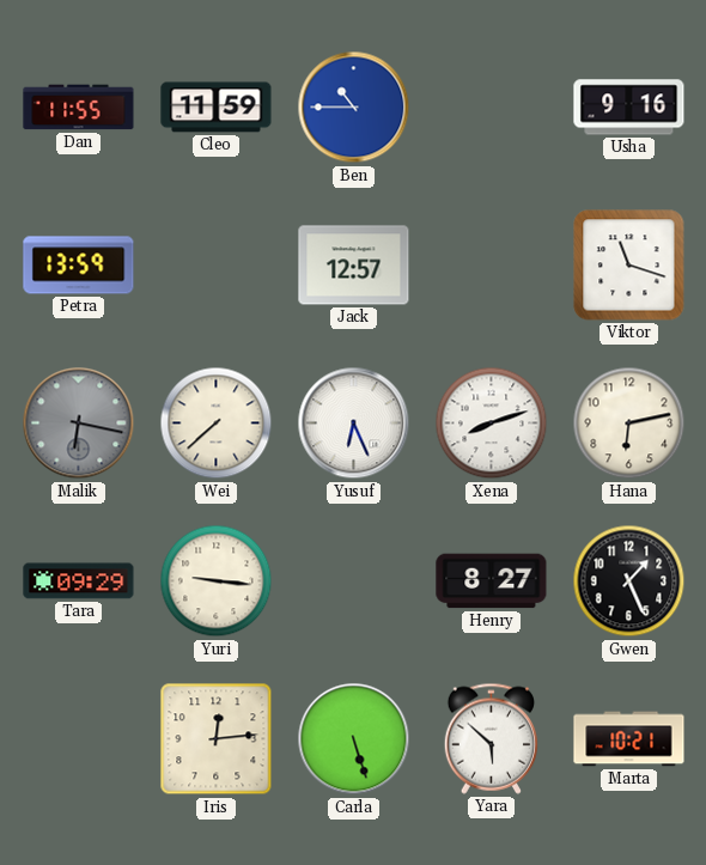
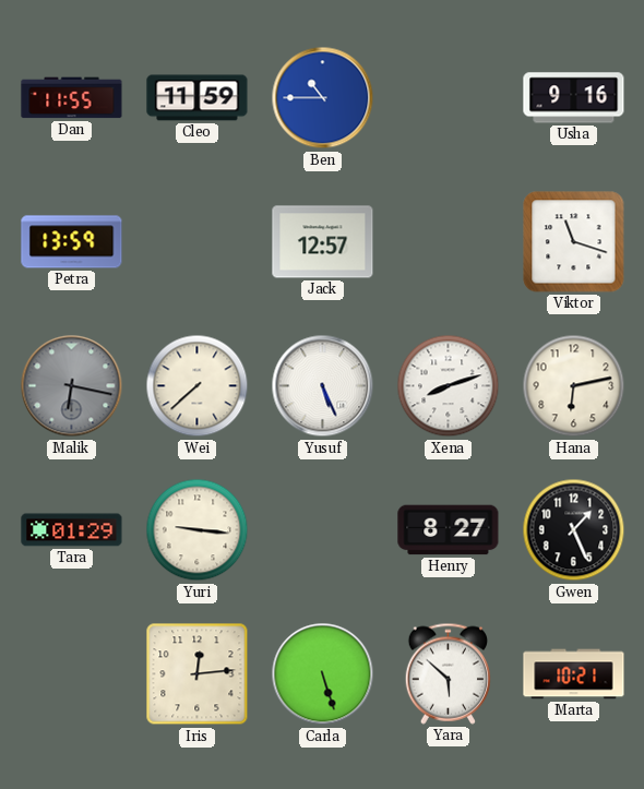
Yusuf: 6:26 -> 5:26
Tara: 09:29 -> 01:29
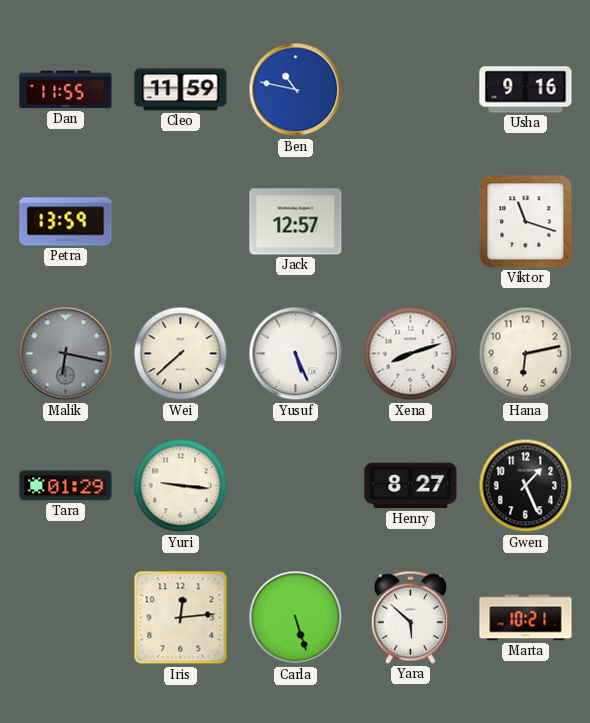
Ben: 10:45 -> 10:47
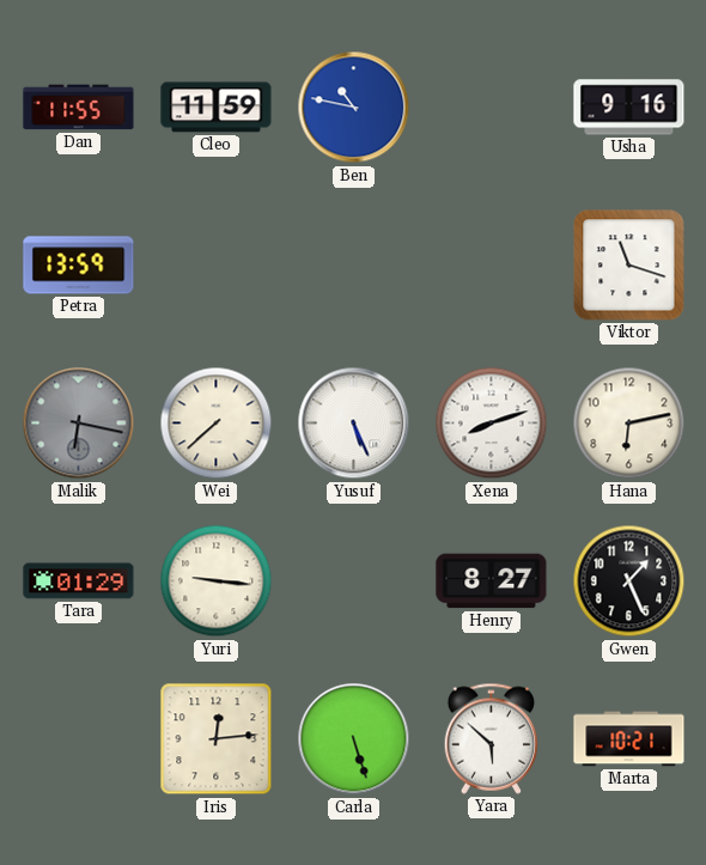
Jack: 12:57 -> none
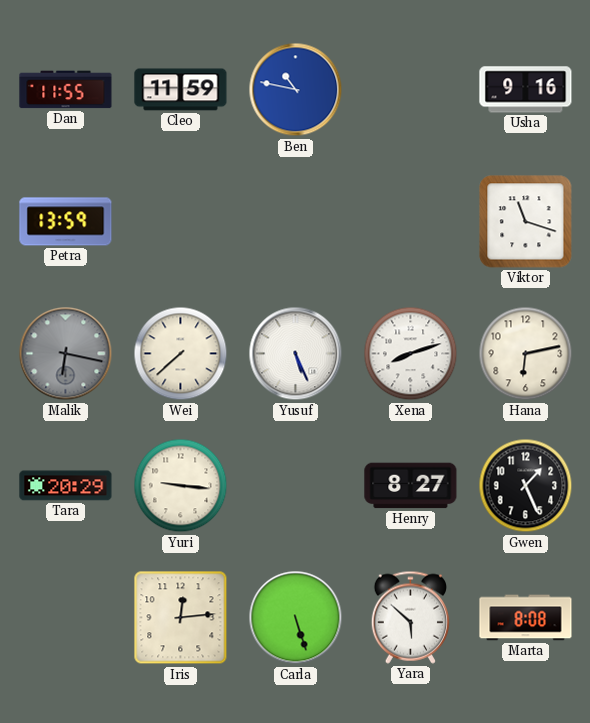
Tara: 01:29 -> 20:29
Marta: 10:21 -> 8:08
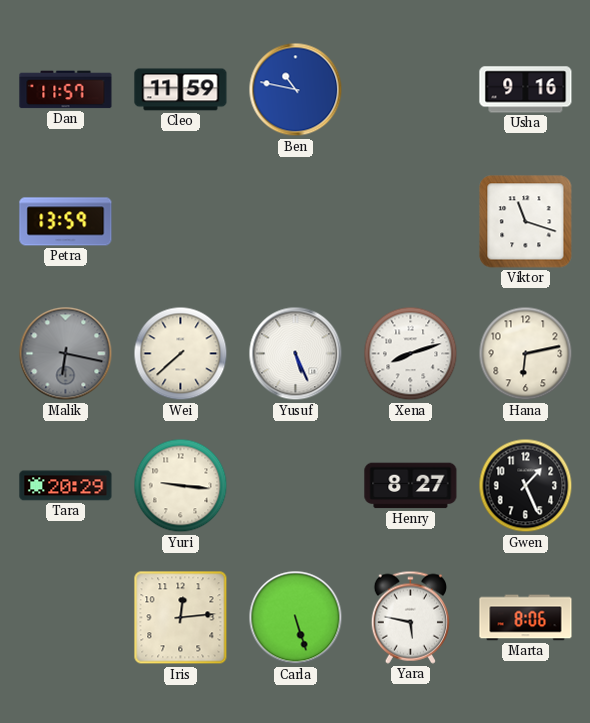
Dan: 11:55 -> 11:57
Yara: 5:52 -> 5:47
Marta: 8:08 -> 8:06
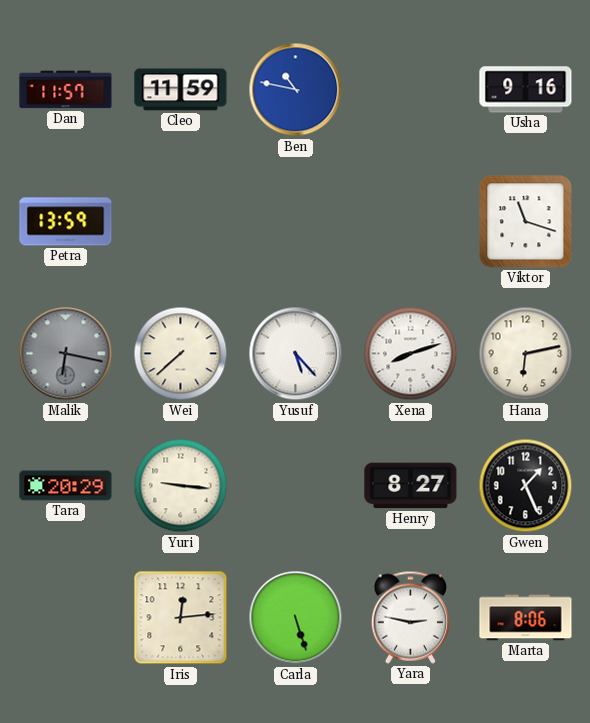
Yusuf: 5:26 -> 5:23
Yara: 5:47 -> 2:47
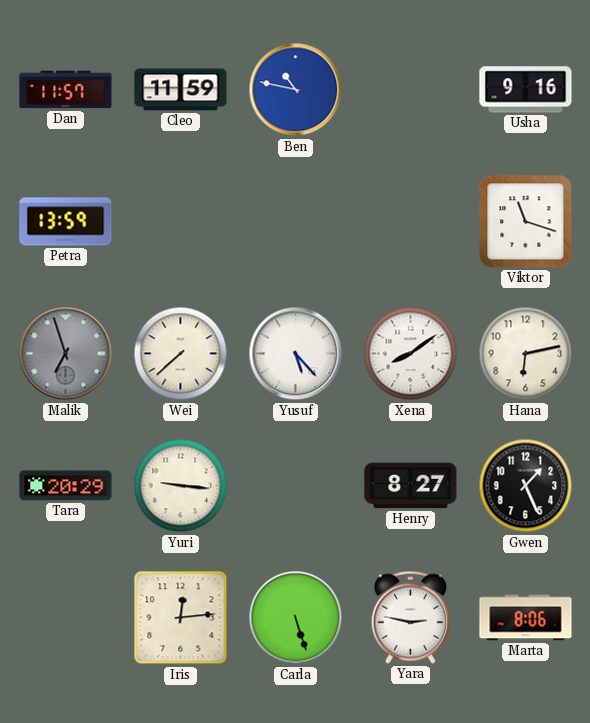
Malik: 6:17 -> 6:57
Xena: 8:12 -> 8:09
